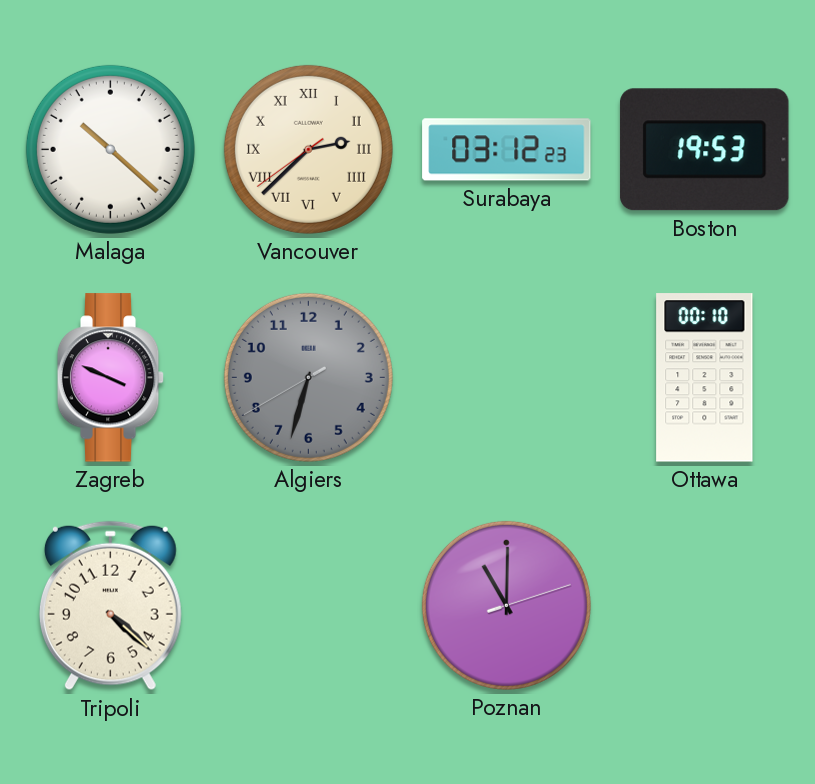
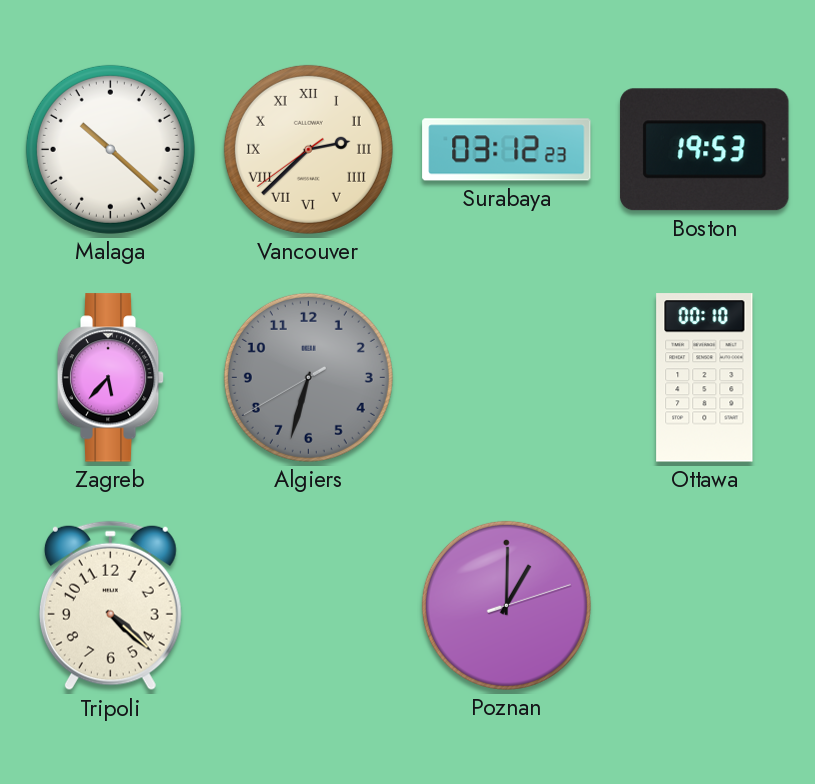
Zagreb: 3:49 -> 5:37
Poznan: 11:00 -> 1:00
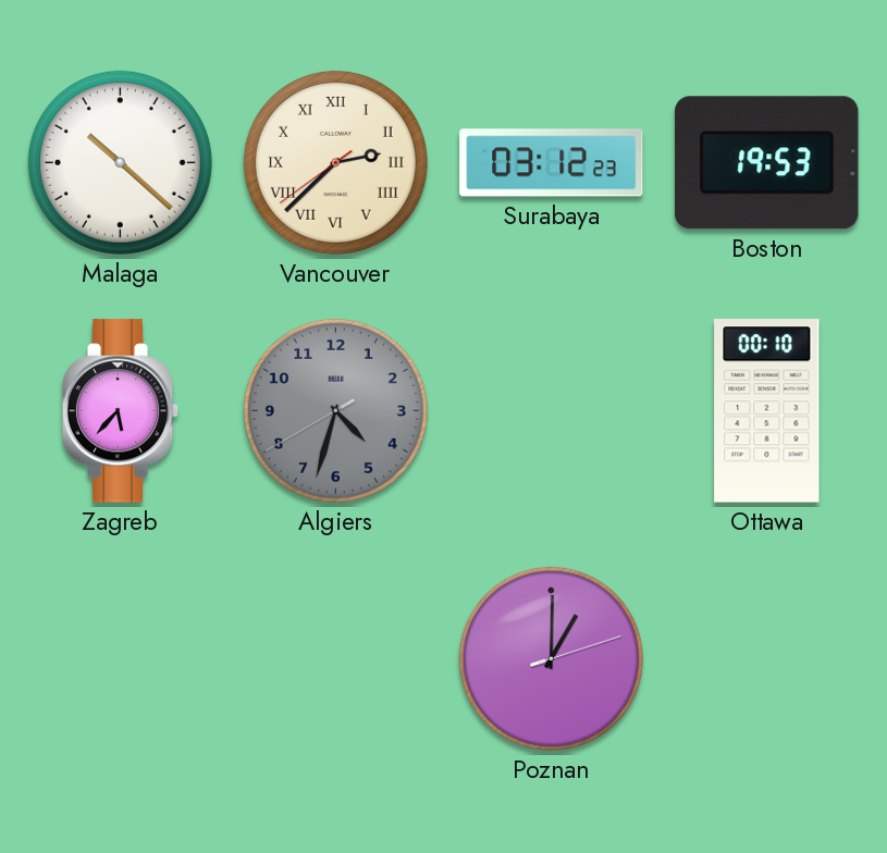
Algiers: 6:32 -> 4:32
Tripoli: 4:22 -> none
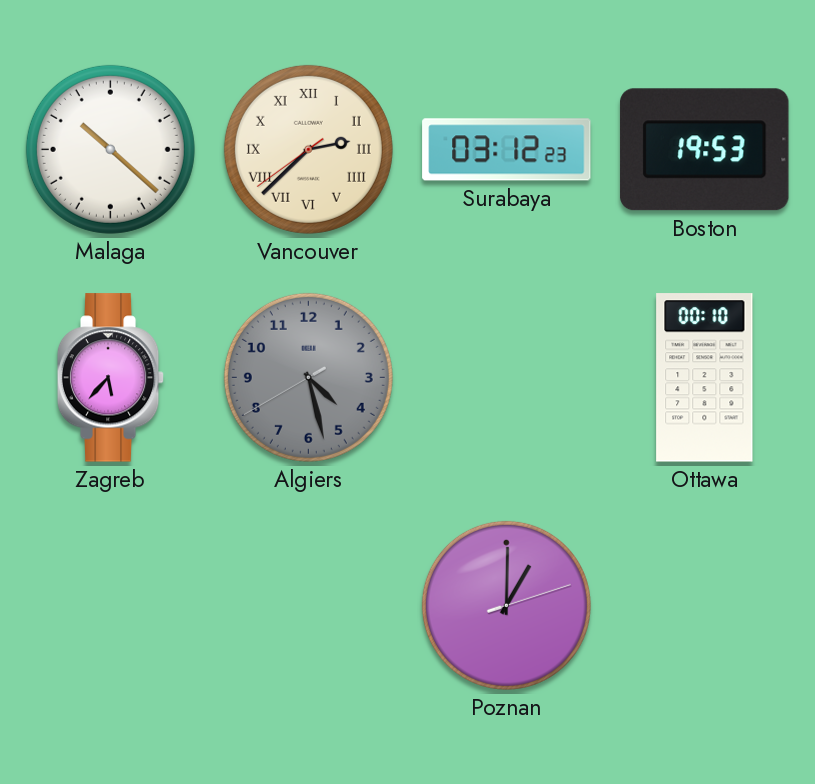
Algiers: 4:32 -> 4:27
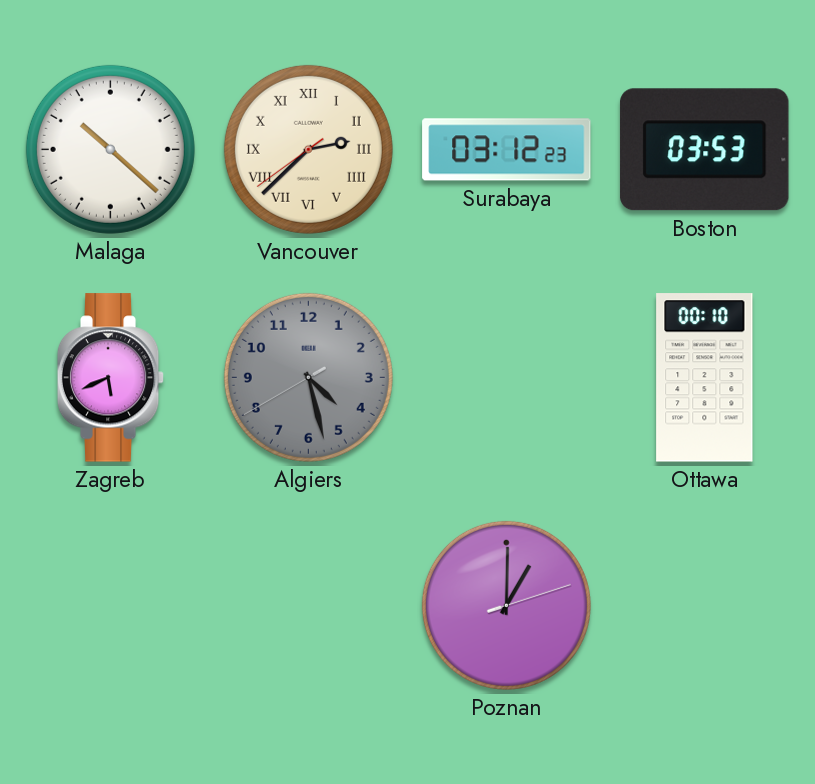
Boston: 19:53 -> 03:53
Zagreb: 5:37 -> 5:41
